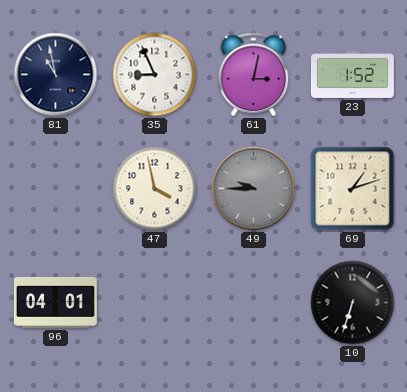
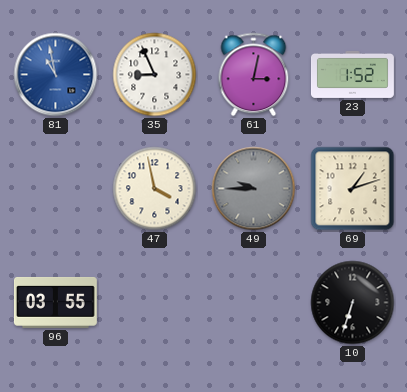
81 dial: navy -> blue
96: 04:01 -> 03:55
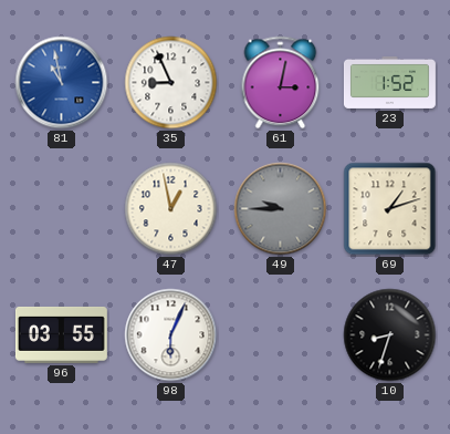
47: 3:58 -> 12:58
98: none -> 6:04
10: 6:33 -> 8:33
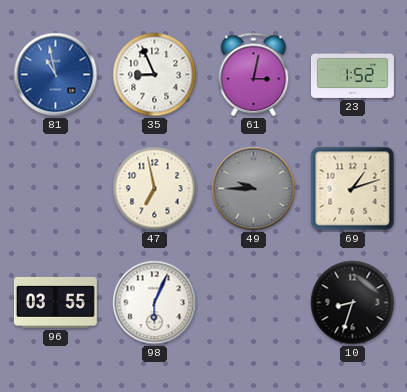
47: 12:58 -> 6:58
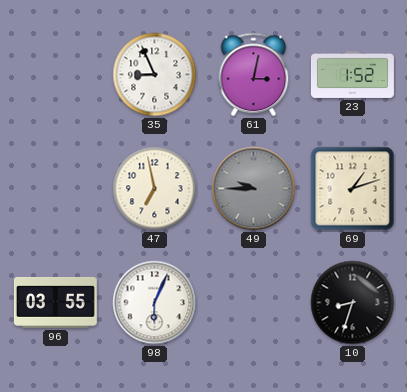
81: 10:58 -> none
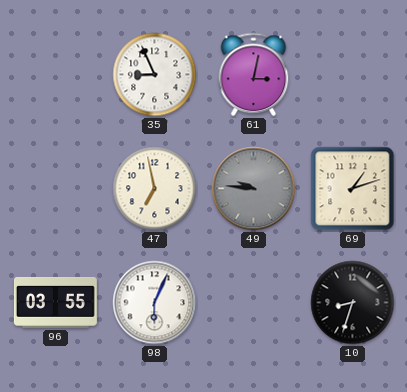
23: 1:52 -> none
49: 9:45 -> 9:46
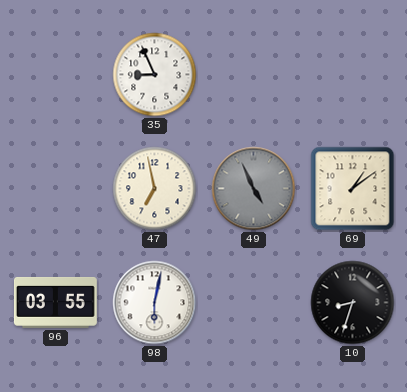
61: 3:02 -> none
49: 9:46 -> 4:56
69: 1:12 -> 1:09
98: 6:04 -> 6:02
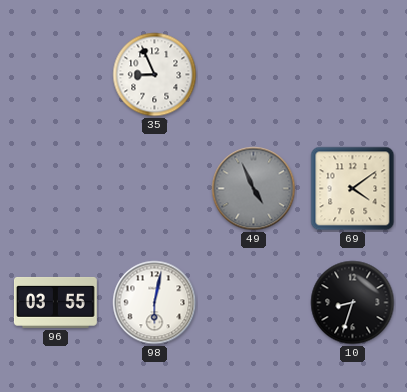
47: 6:58 -> none
69: 1:09 -> 4:09
